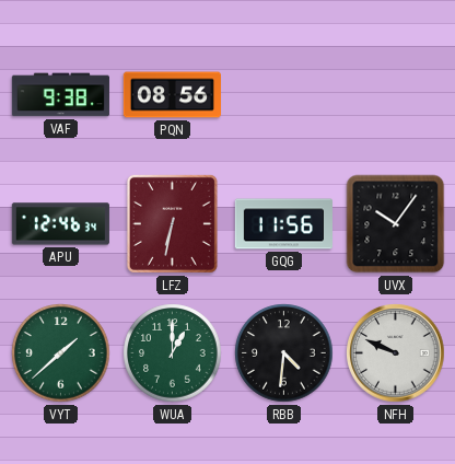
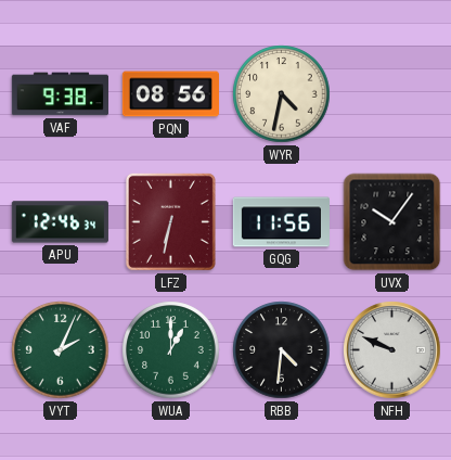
WYR: none -> 4:32
VYT: 1:38 -> 2:04
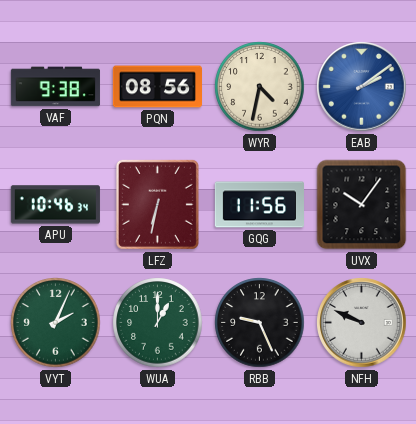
EAB: none -> 2:09
APU: 12:46 -> 10:46
RBB: 4:31 -> 9:26
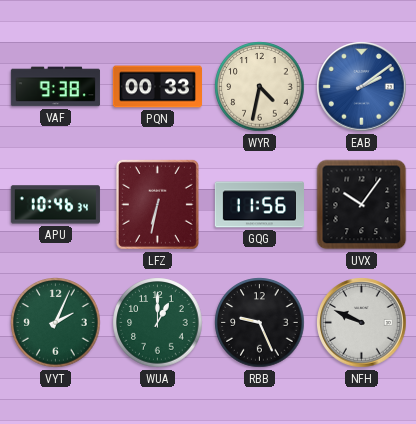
PQN: 08:56 -> 00:33
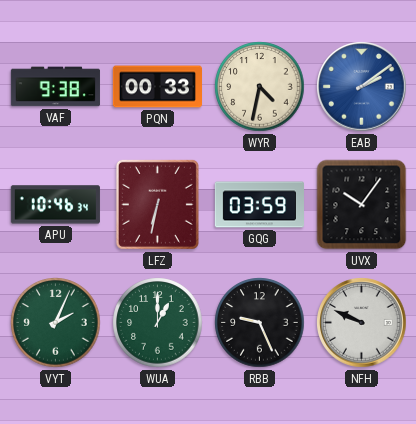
GQG: 11:56 -> 03:59
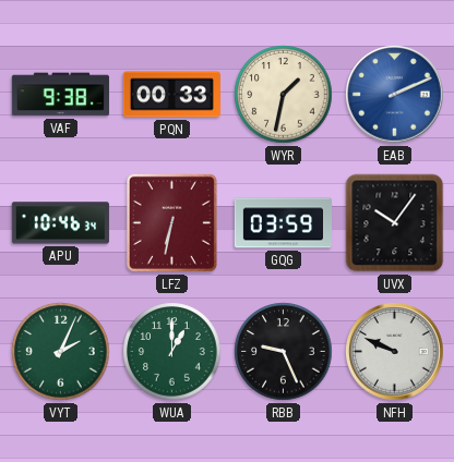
WYR: 4:32 -> 1:32
EAB: 2:09 -> 2:11
